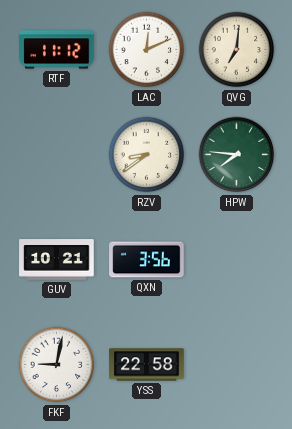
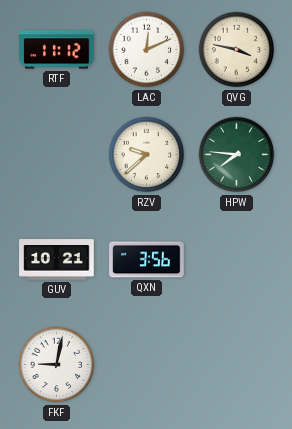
QVG: 7:01 -> 3:47
RZV: 8:39 -> 9:38
YSS: 22:58 -> none
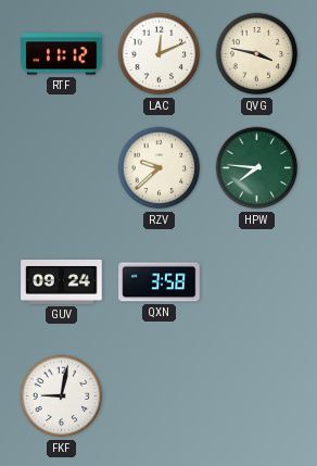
GUV: 10:21 -> 09:24
QXN: 3:56 -> 3:58
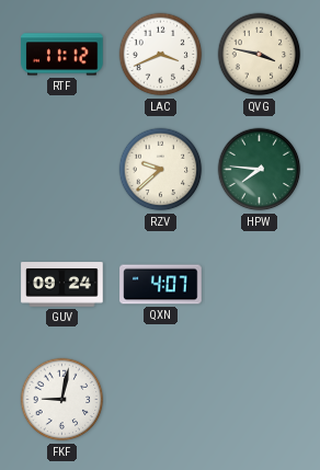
LAC: 12:11 -> 3:41
QXN: 3:58 -> 4:07
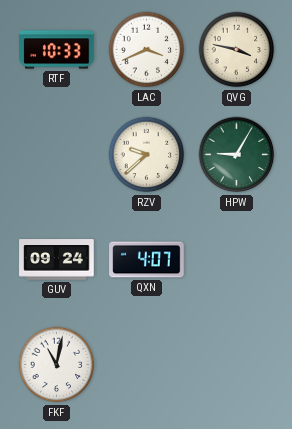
RTF: 11:12 -> 10:33
HPW: 7:46 -> 9:05
FKF: 9:02 -> 11:02
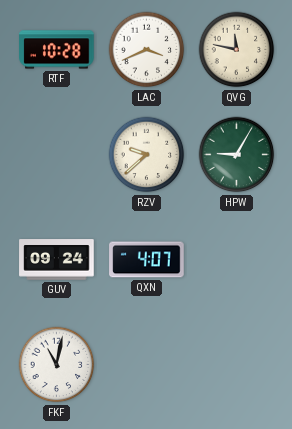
RTF: 10:33 -> 10:28
QVG: 3:47 -> 11:47
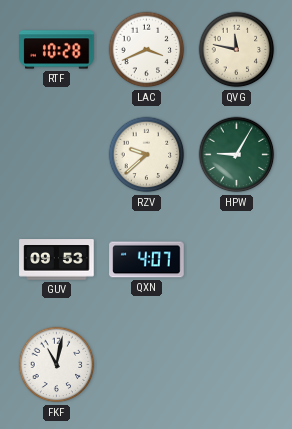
GUV: 09:24 -> 09:53
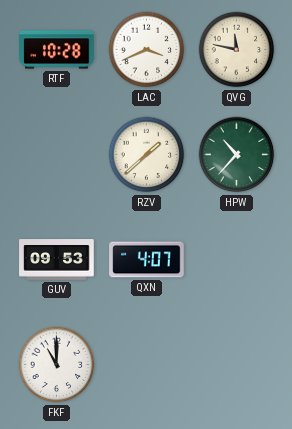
RZV: 9:38 -> 1:38
HPW: 9:05 -> 10:37
FKF: 11:02 -> 11:00
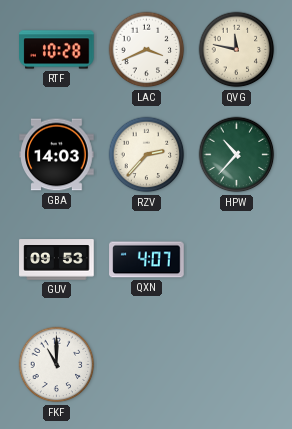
GBA: none -> 14:03
RZV: 1:38 -> 2:37
